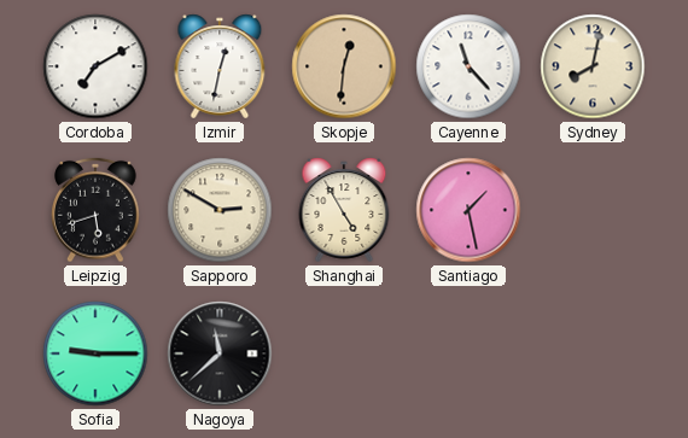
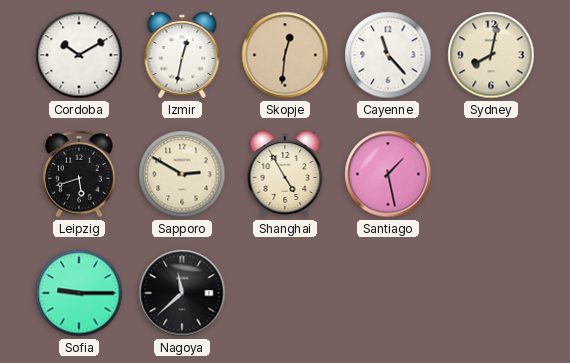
Cordoba: 7:10 -> 10:10
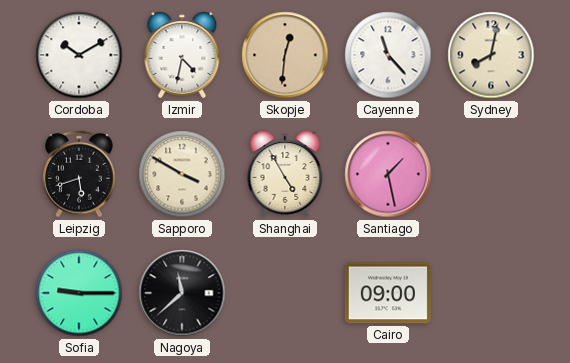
Izmir: 12:32 -> 4:32
Sapporo: 2:50 -> 3:50
Cairo: none -> 09:00
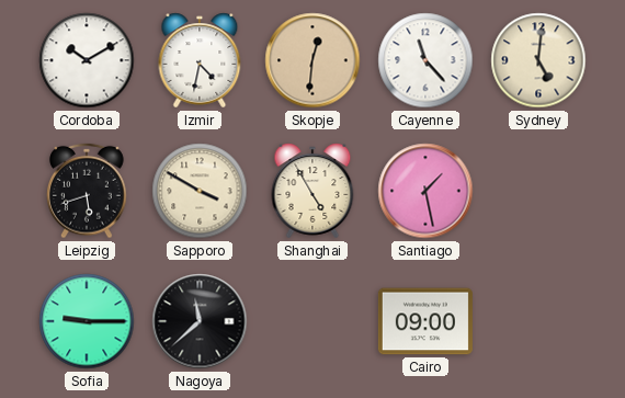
Sydney: 8:02 -> 5:01
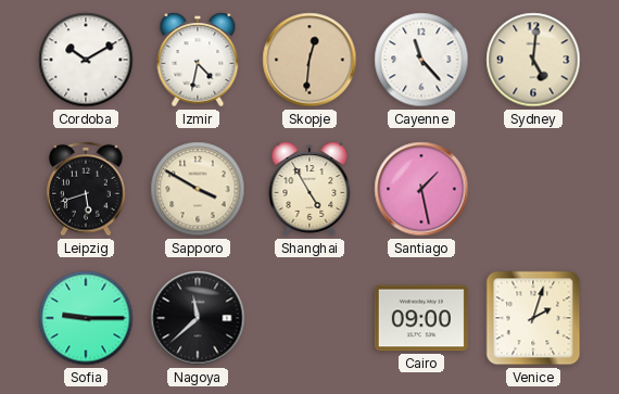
Venice: none -> 2:03
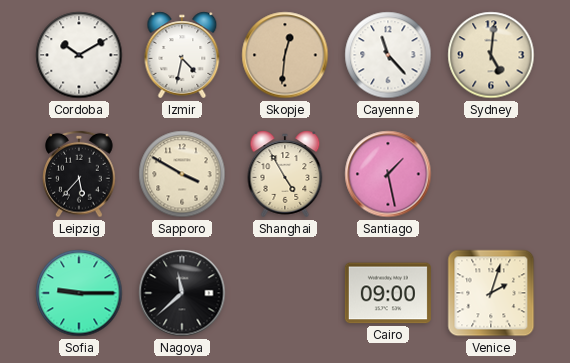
Leipzig: 5:42 -> 5:37
